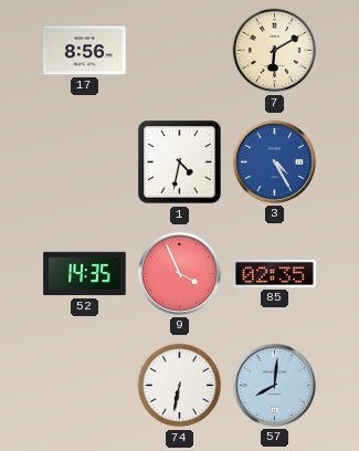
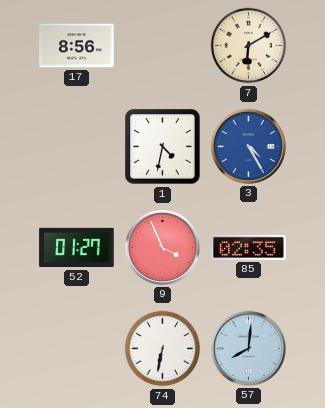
52: 14:35 -> 01:27
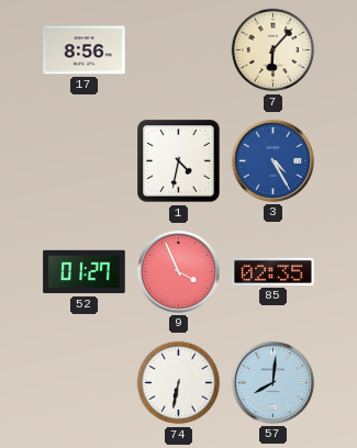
7: 6:10 -> 6:07
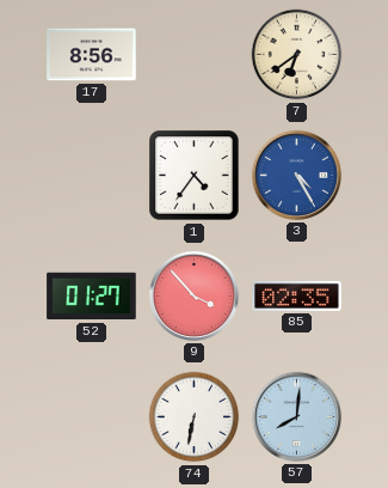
7: 6:07 -> 6:39
1: 4:32 -> 4:36
9: 3:56 -> 3:53
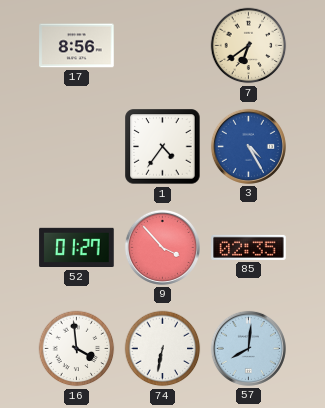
16: none -> 3:59
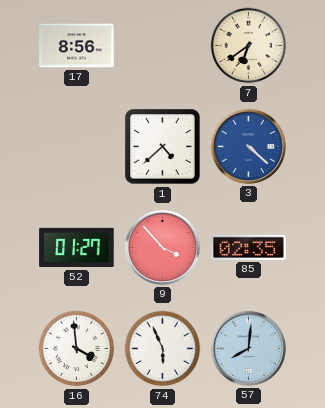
1: 4:36 -> 4:38
3: 4:25 -> 4:22
74: 6:32 -> 5:56
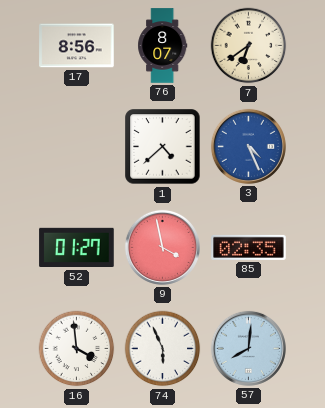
76: none -> 8:07
3: 4:22 -> 4:26
9: 3:53 -> 3:58
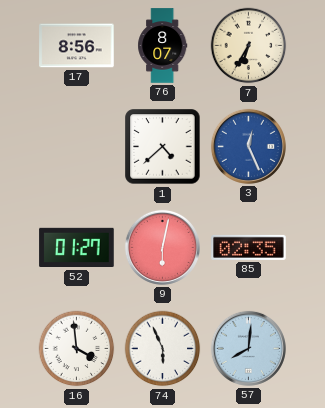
7: 6:39 -> 6:35
3: 4:26 -> 12:26
9: 3:58 -> 6:02
